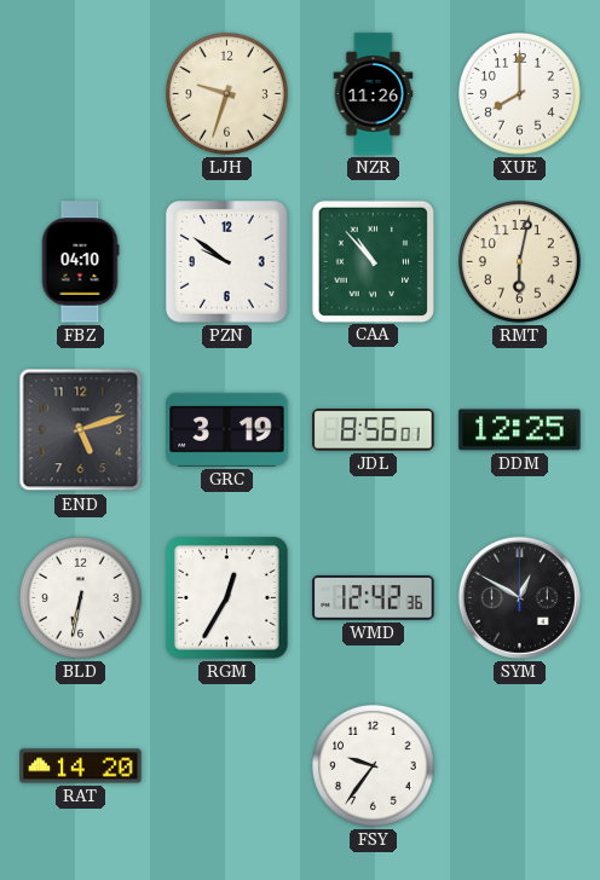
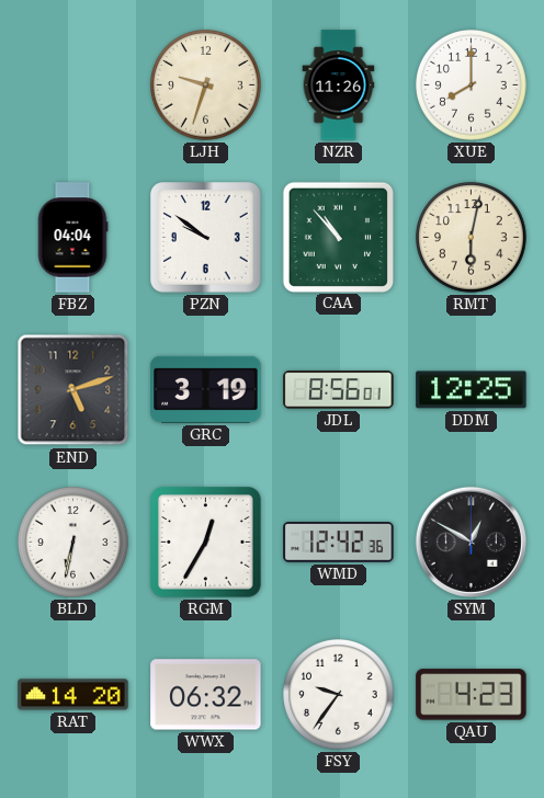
FBZ: 04:10 -> 04:04
WWX: none -> 06:32
QAU: none -> 4:23
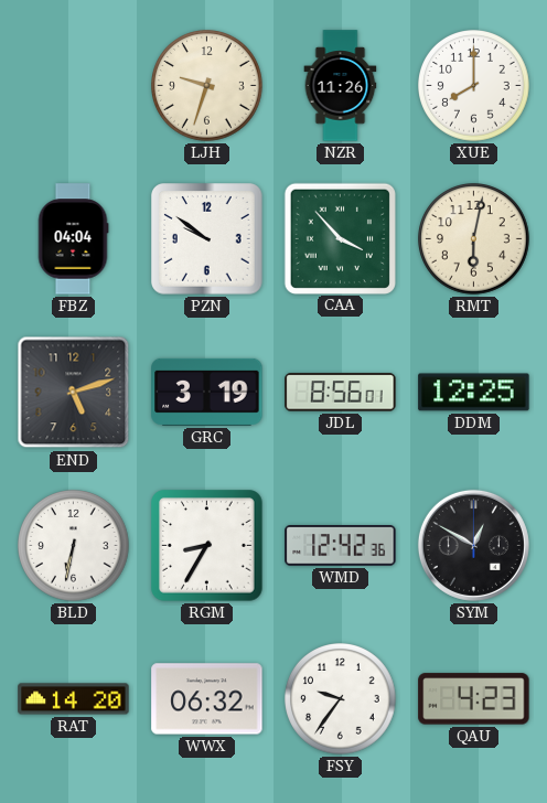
CAA: 10:53 -> 3:53
RGM: 12:35 -> 8:35
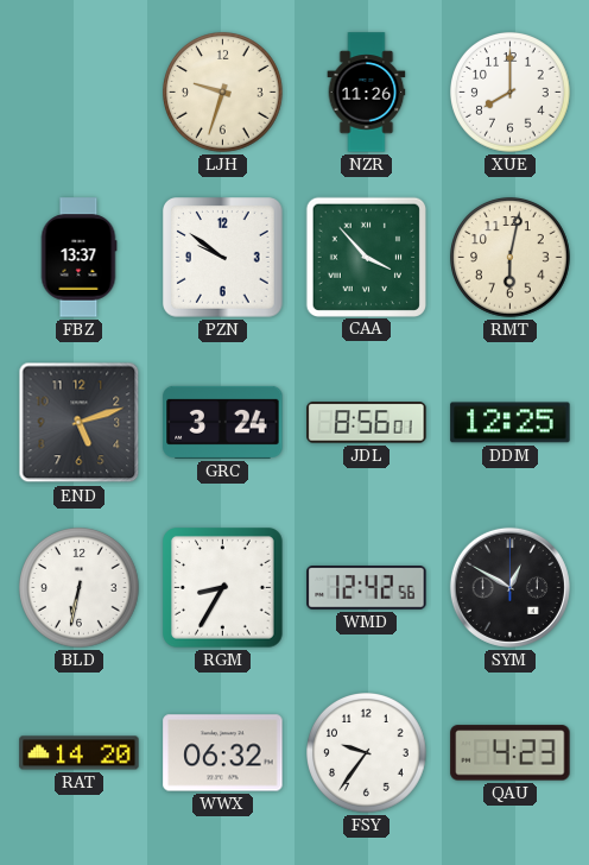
FBZ: 04:04 -> 13:37
GRC: 3:19 -> 3:24
WMD: 12:42:36 -> 12:42:56
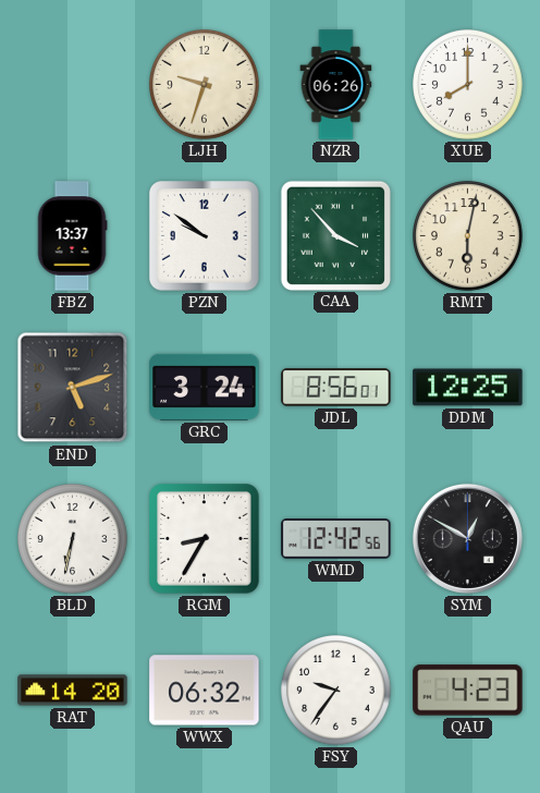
NZR: 11:26 -> 06:26
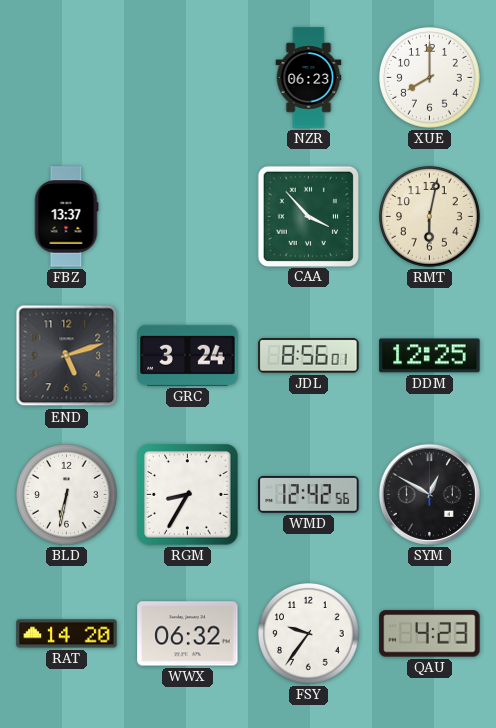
LJH: 9:33 -> none
NZR: 06:26 -> 06:23
PZN: 9:51 -> none
